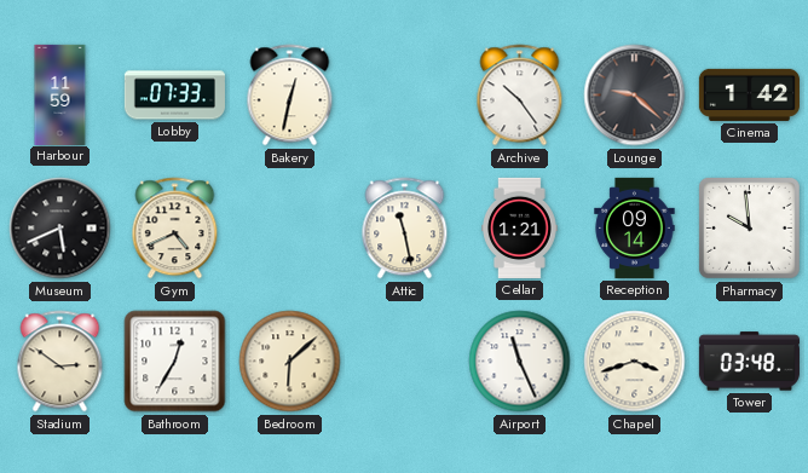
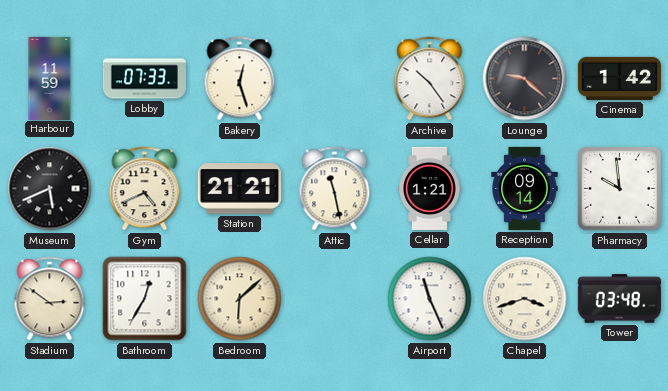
Bakery: 12:32 -> 12:27
Station: none -> 21:21
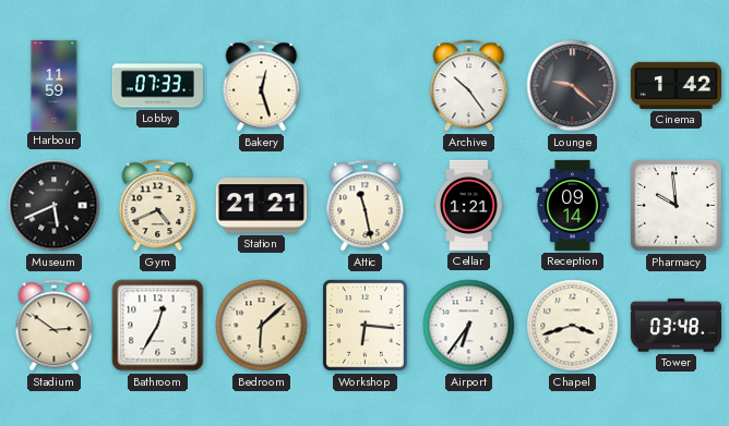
Workshop: none -> 6:16
Airport: 11:26 -> 6:36
